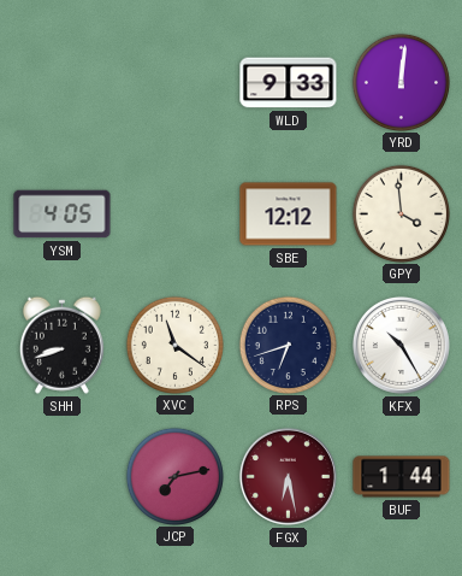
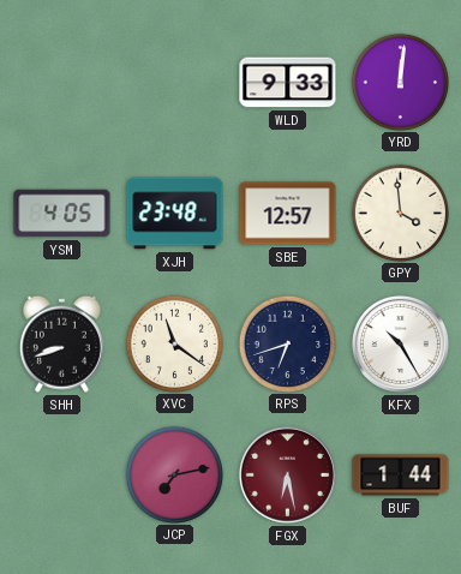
XJH: none -> 23:48
SBE: 12:12 -> 12:57
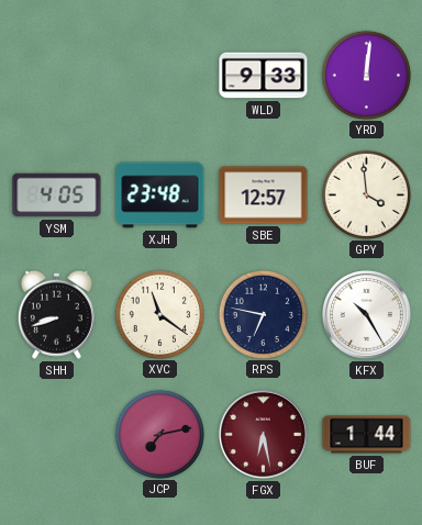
RPS: 6:42 -> 6:47
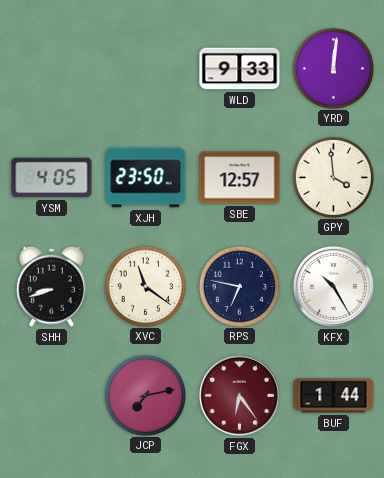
XJH: 23:48 -> 23:50
FGX: 6:28 -> 6:24
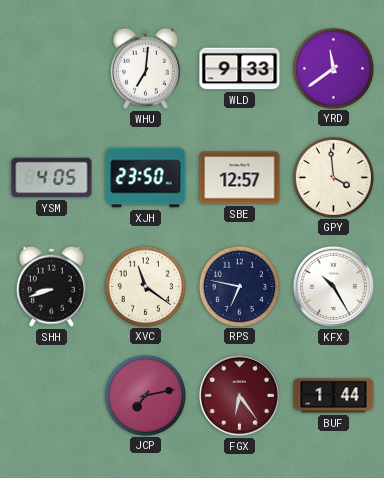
WHU: none -> 7:01
YRD: 12:01 -> 11:39
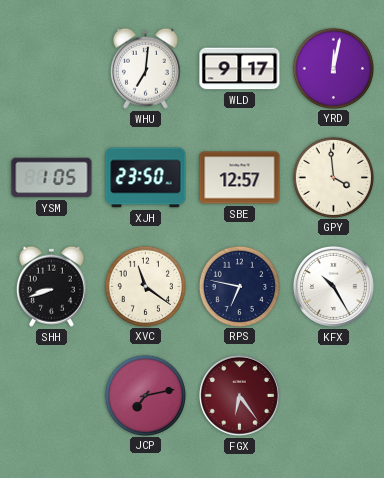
WLD: 9:33 -> 9:17
YRD: 11:39 -> 12:02
YSM: 4:05 -> 1:05
BUF: 1:44 -> none
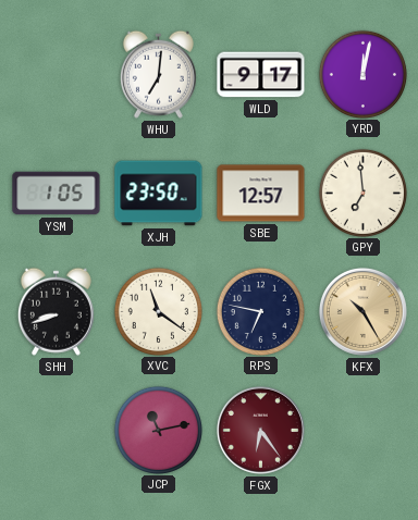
GPY: 3:59 -> 6:59
KFX dial: white -> champagne
JCP: 7:13 -> 11:13
